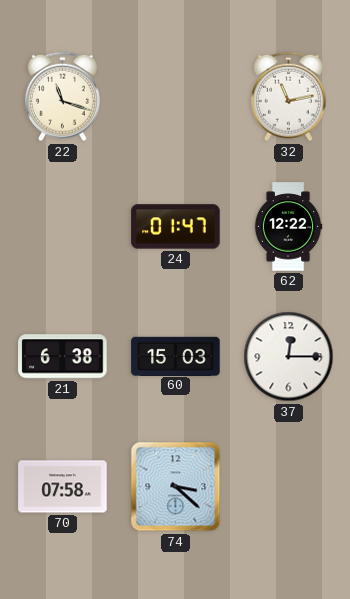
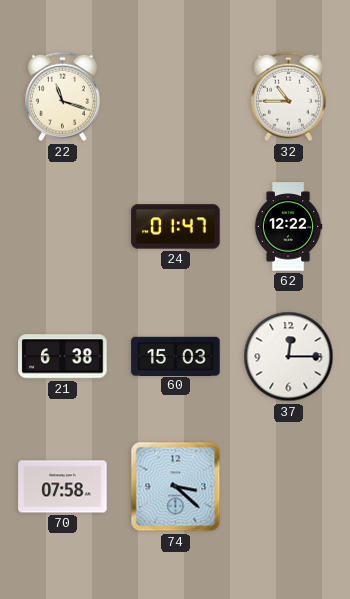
32: 11:13 -> 10:45
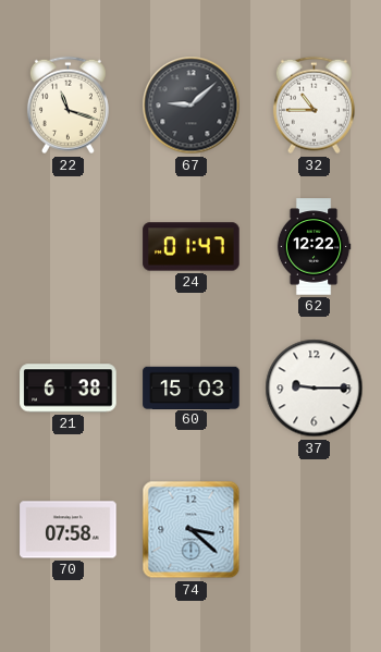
67: none -> 9:08
37: 12:15 -> 9:15
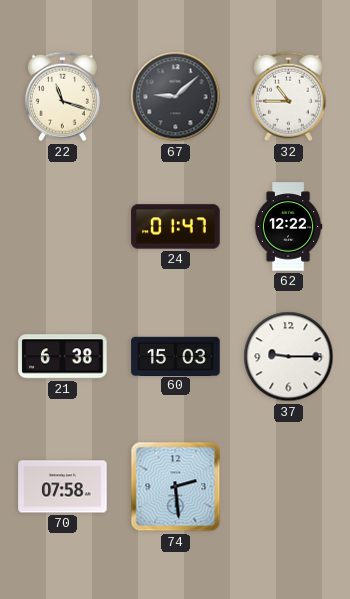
74: 3:22 -> 2:29
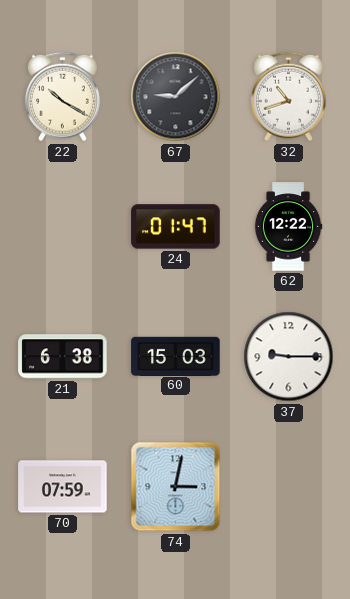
22: 11:18 -> 10:20
32: 10:45 -> 10:42
70: 07:58 -> 07:59
74: 2:29 -> 3:02
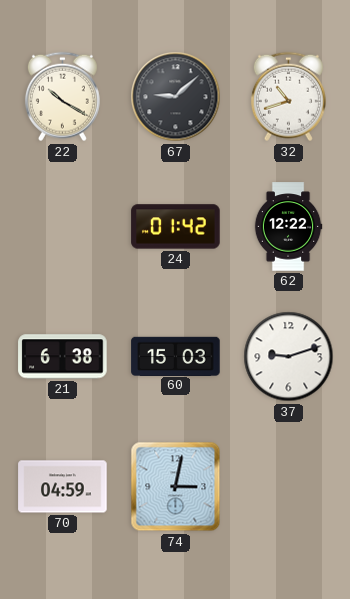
24: 01:47 -> 01:42
37: 9:15 -> 9:12
70: 07:59 -> 04:59
